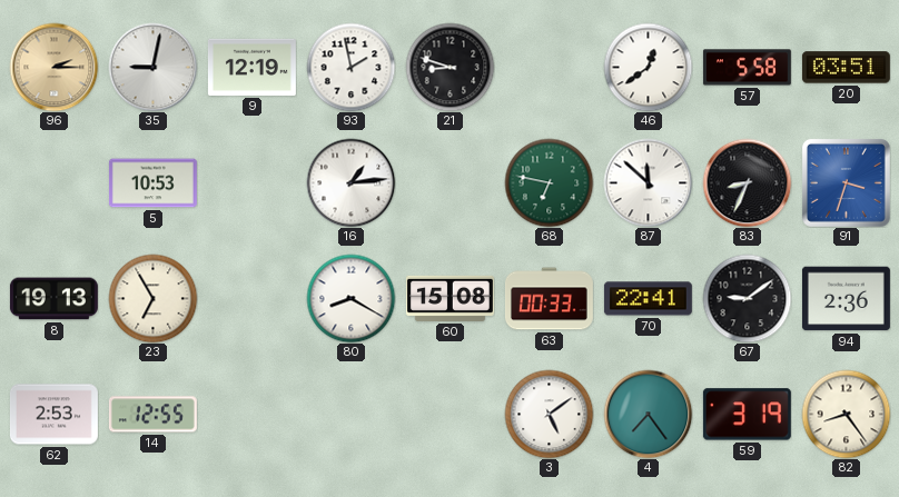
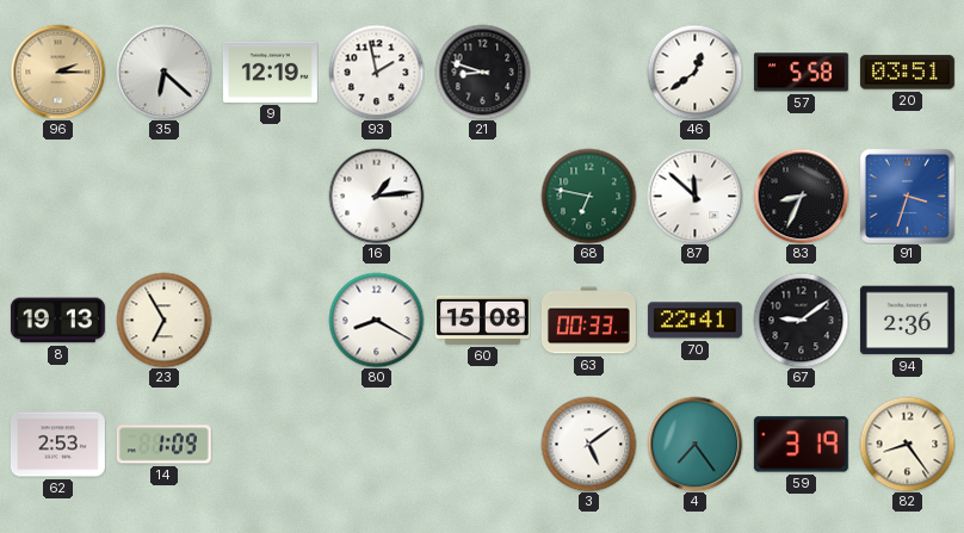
35: 9:02 -> 6:22
5: 10:53 -> none
14: 12:55 -> 1:09
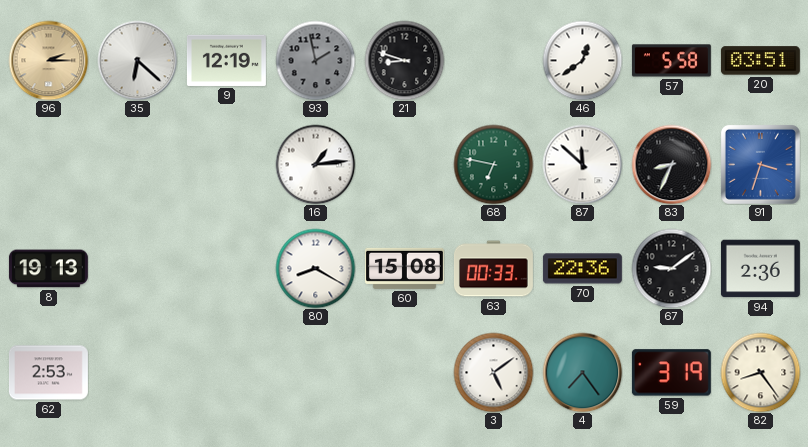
93 dial: white -> grey
23: 6:55 -> none
70: 22:41 -> 22:36
14: 1:09 -> none
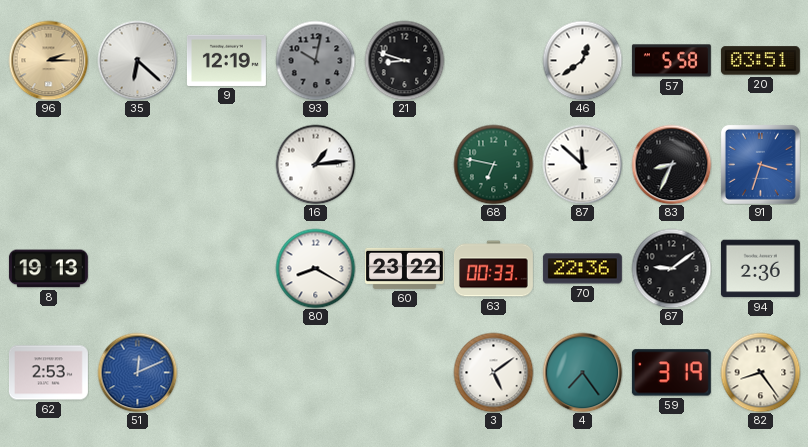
93: 1:58 -> 10:02
60: 15:08 -> 23:22
51: none -> 12:11
